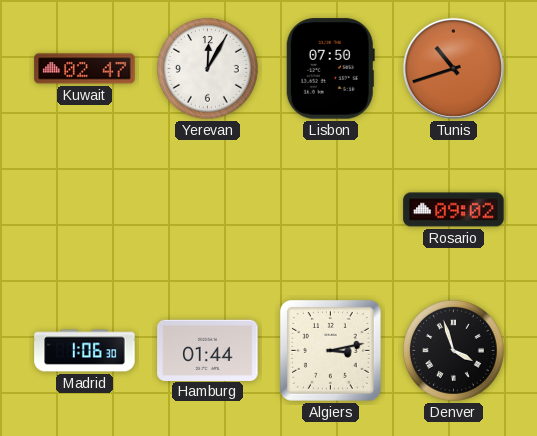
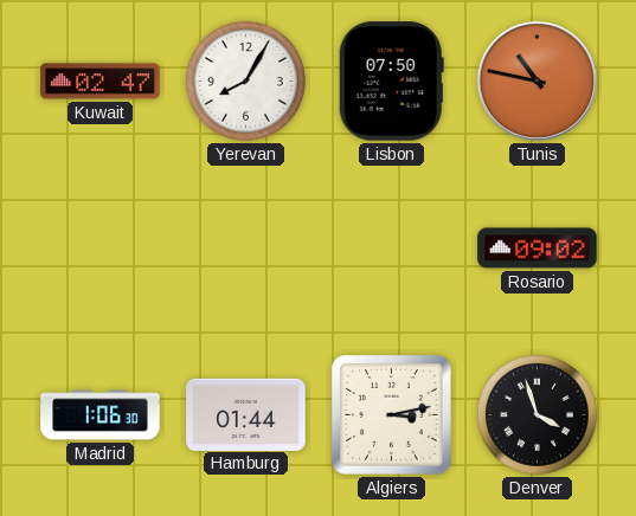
Yerevan: 12:05 -> 8:05
Tunis: 10:42 -> 10:47
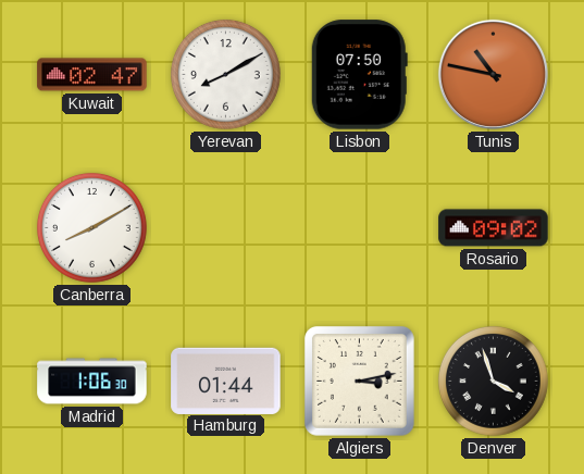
Yerevan: 8:05 -> 8:10
Canberra: none -> 8:10
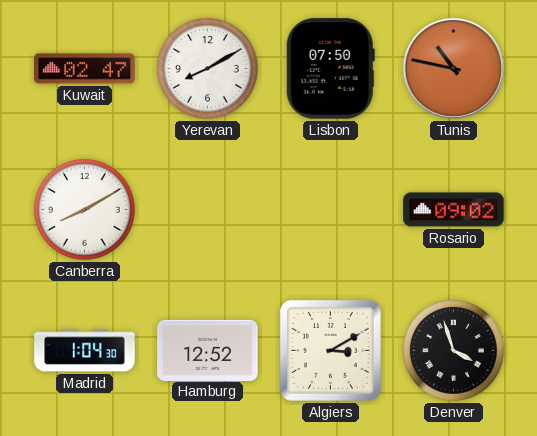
Madrid: 1:06 -> 1:04
Hamburg: 01:44 -> 12:52
Algiers: 3:13 -> 3:10
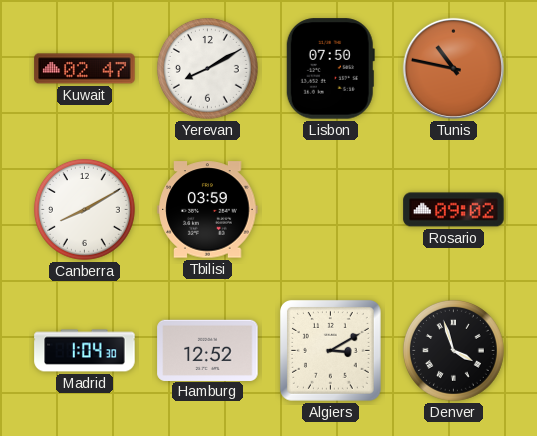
Tbilisi: none -> 03:59
